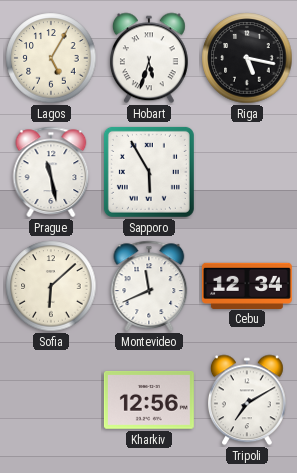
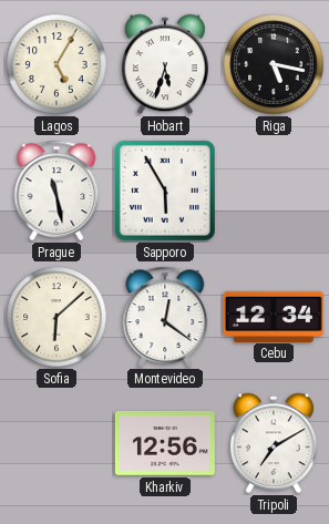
Montevideo: 11:41 -> 12:21
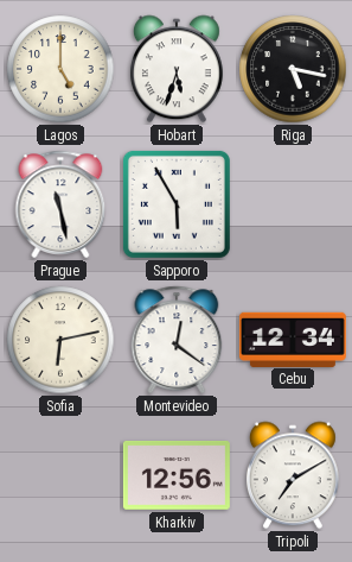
Lagos: 5:05 -> 5:00
Sofia: 6:08 -> 6:13
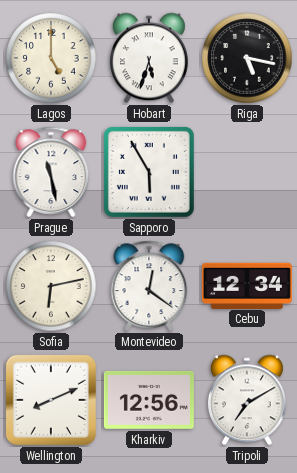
Wellington: none -> 8:11
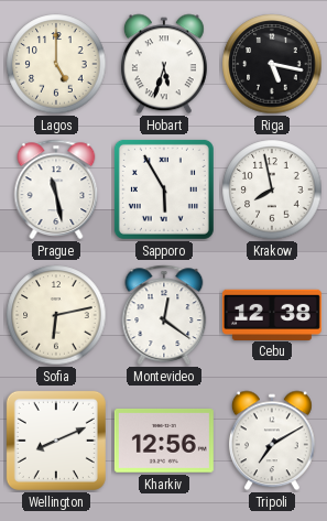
Krakow: none -> 7:58
Cebu: 12:34 -> 12:38
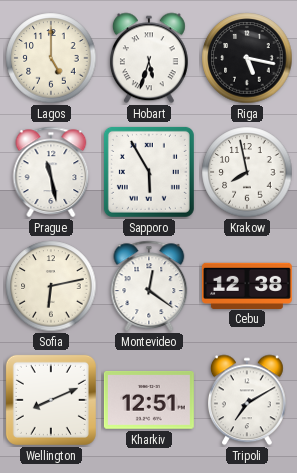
Kharkiv: 12:56 -> 12:51
